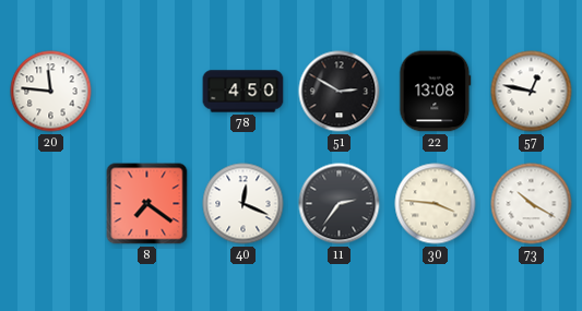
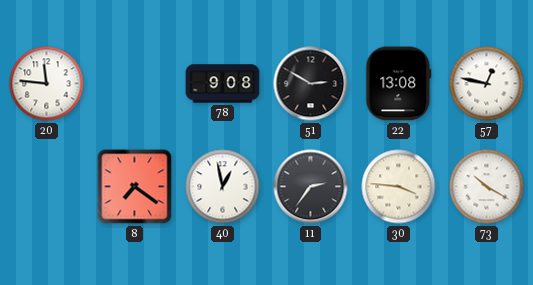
78: 4:50 -> 9:08
40: 12:19 -> 12:58
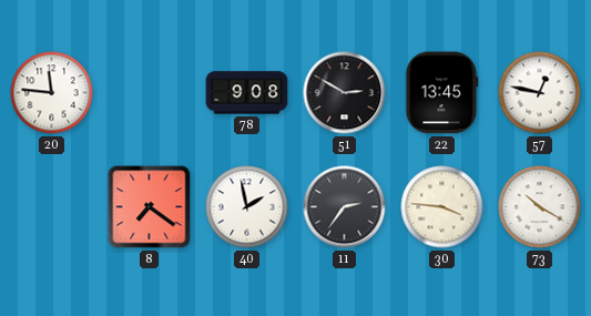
22: 13:08 -> 13:45
40: 12:58 -> 1:58
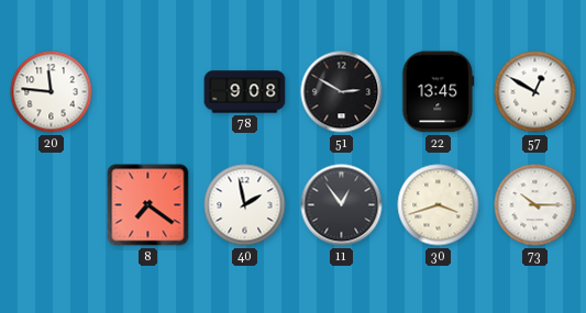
57: 12:47 -> 12:50
11: 2:36 -> 12:54
30: 3:46 -> 3:42
73: 10:20 -> 10:15
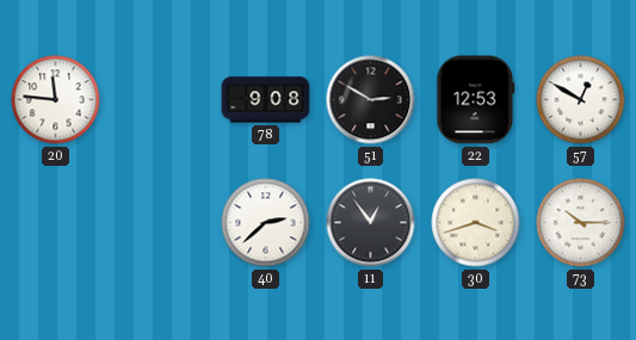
22: 13:45 -> 12:53
8: 7:21 -> none
40: 1:58 -> 2:38
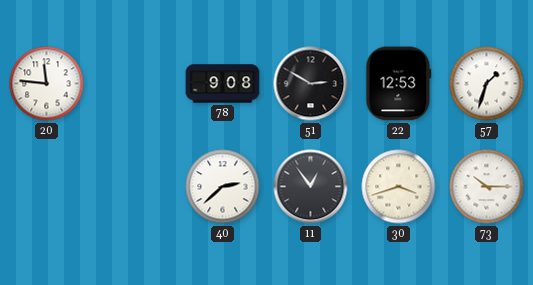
57: 12:50 -> 1:33
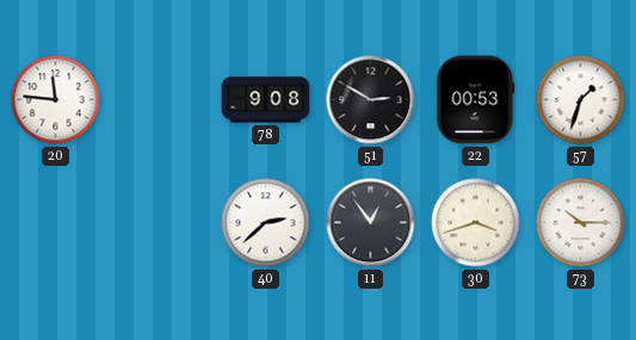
22: 12:53 -> 00:53
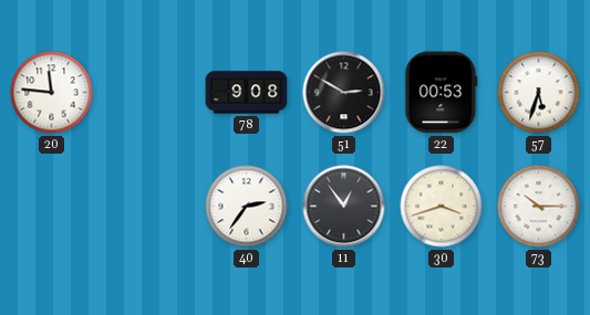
57: 1:33 -> 5:33
40: 2:38 -> 2:36
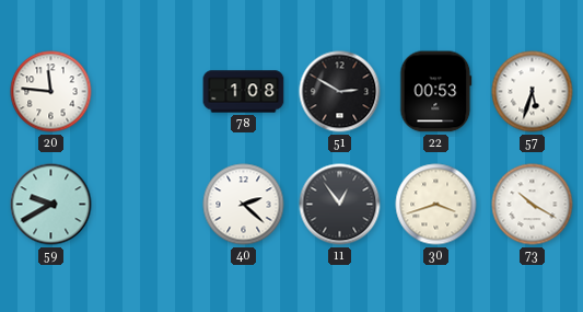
78: 9:08 -> 1:08
59: none -> 9:40
40: 2:36 -> 2:22
73: 10:15 -> 10:20
